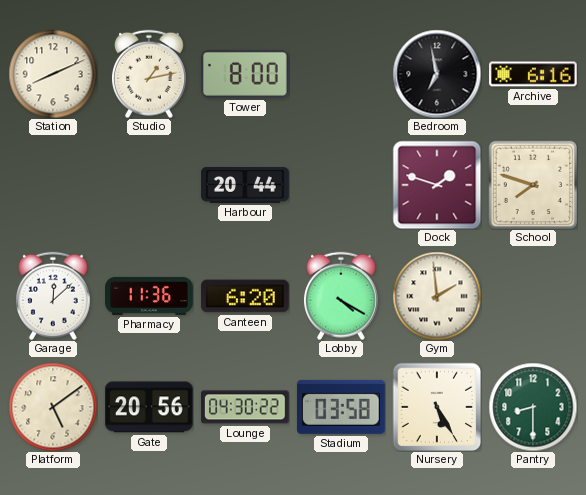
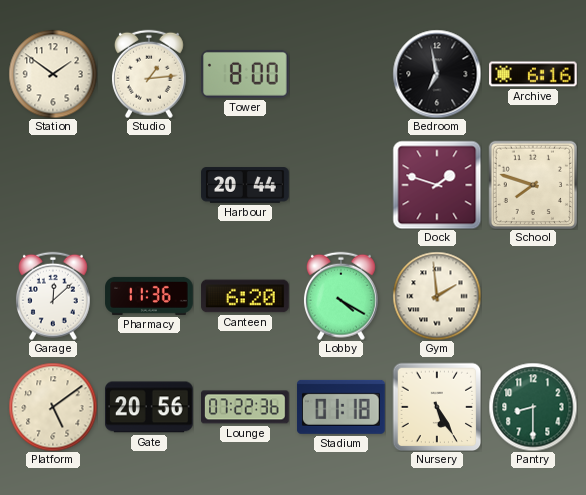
Station: 8:11 -> 1:51
Studio: 1:13 -> 1:14
Lounge: 04:30 -> 07:22
Stadium: 03:58 -> 01:18
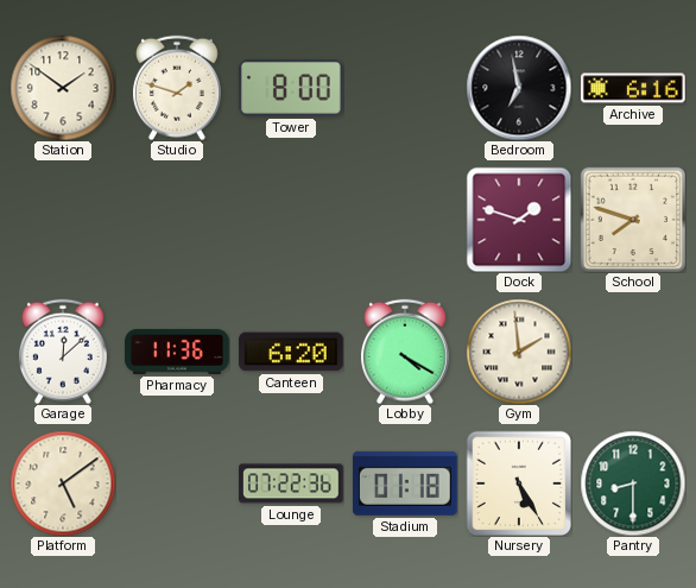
Studio: 1:14 -> 1:48
Harbour: 20:44 -> none
Gate: 20:56 -> none
